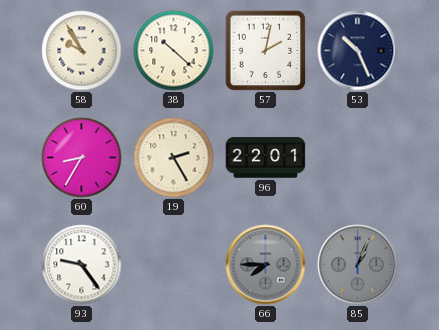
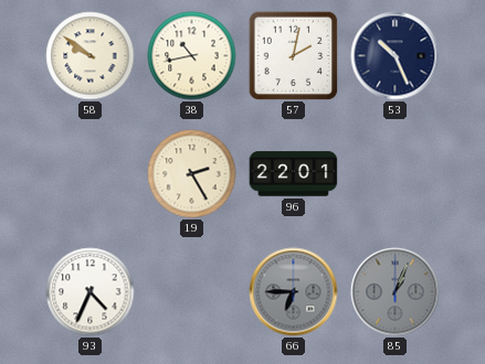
58: 9:55 -> 9:51
38: 10:22 -> 10:43
60: 8:35 -> none
93: 9:24 -> 4:34
66: 7:45 -> 6:45
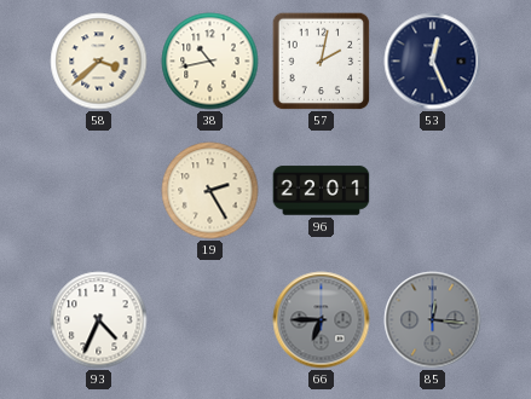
58: 9:51 -> 3:38
53: 10:26 -> 12:26
85: 1:04 -> 12:16
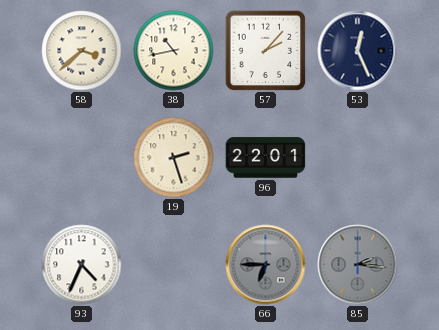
57: 2:02 -> 2:07
19: 2:25 -> 2:27
85: 12:16 -> 2:16
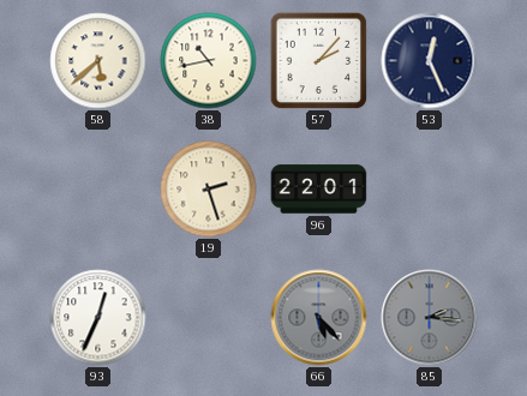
58: 3:38 -> 5:38
93: 4:34 -> 12:34
66: 6:45 -> 5:23
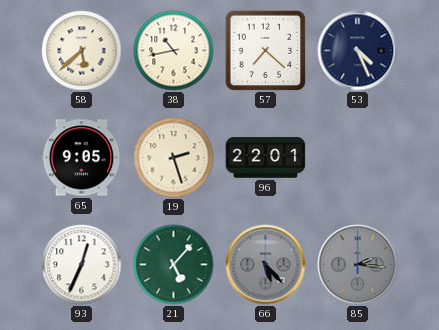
57: 2:07 -> 7:22
53: 12:26 -> 4:26
65: none -> 9:05
21: none -> 5:07
